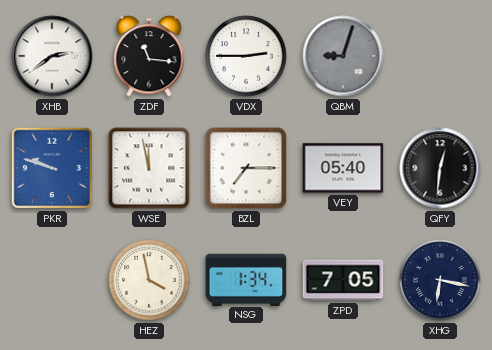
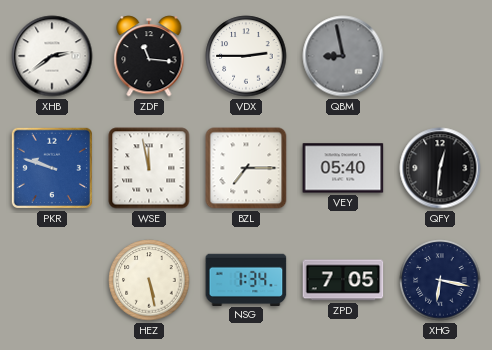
QBM: 9:03 -> 8:58
HEZ: 3:58 -> 5:28
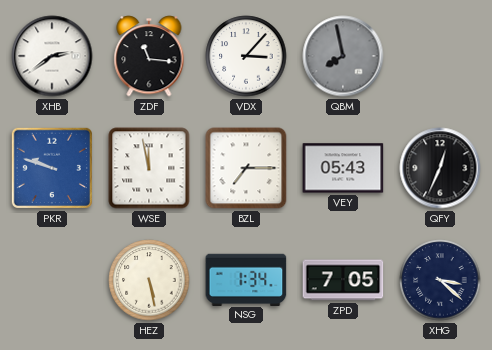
VDX: 2:45 -> 3:07
QBM: 8:58 -> 7:58
VEY: 05:40 -> 05:43
QFY: 12:31 -> 12:34
XHG: 6:17 -> 3:22
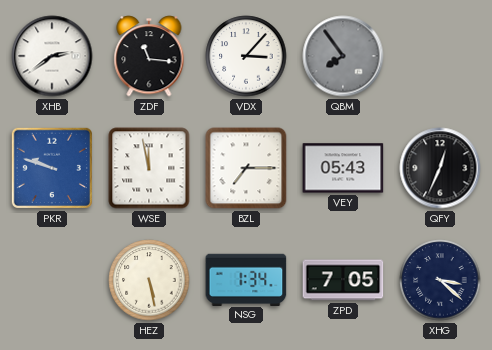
QBM: 7:58 -> 7:54
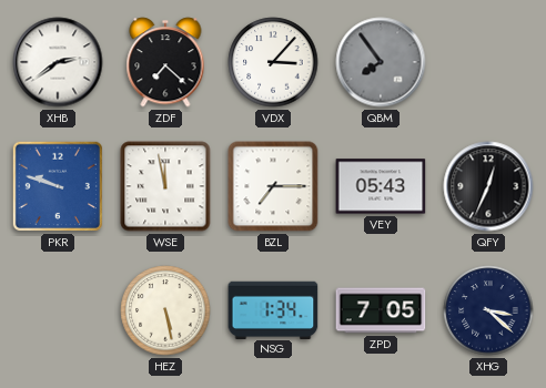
ZDF: 11:16 -> 7:22
